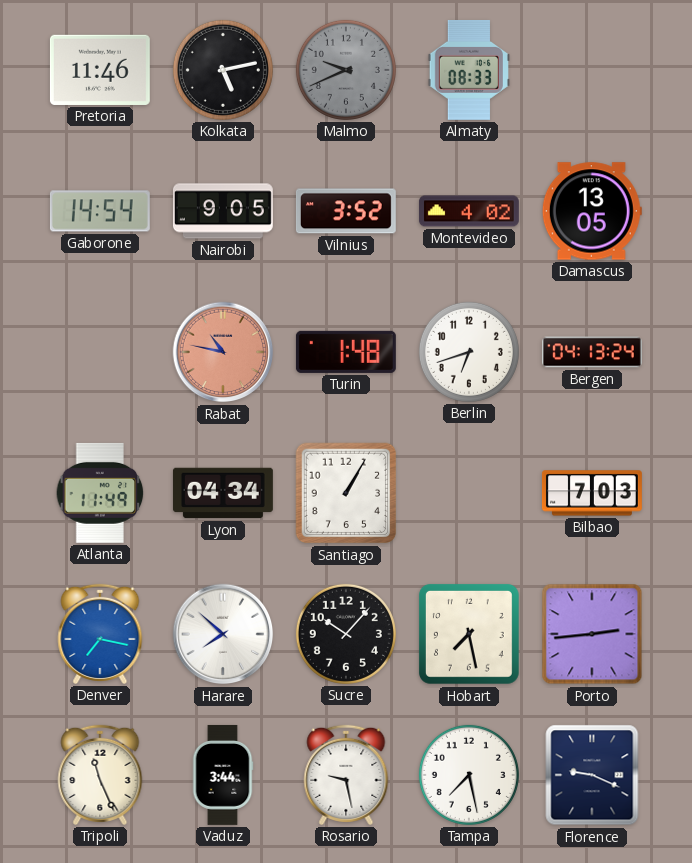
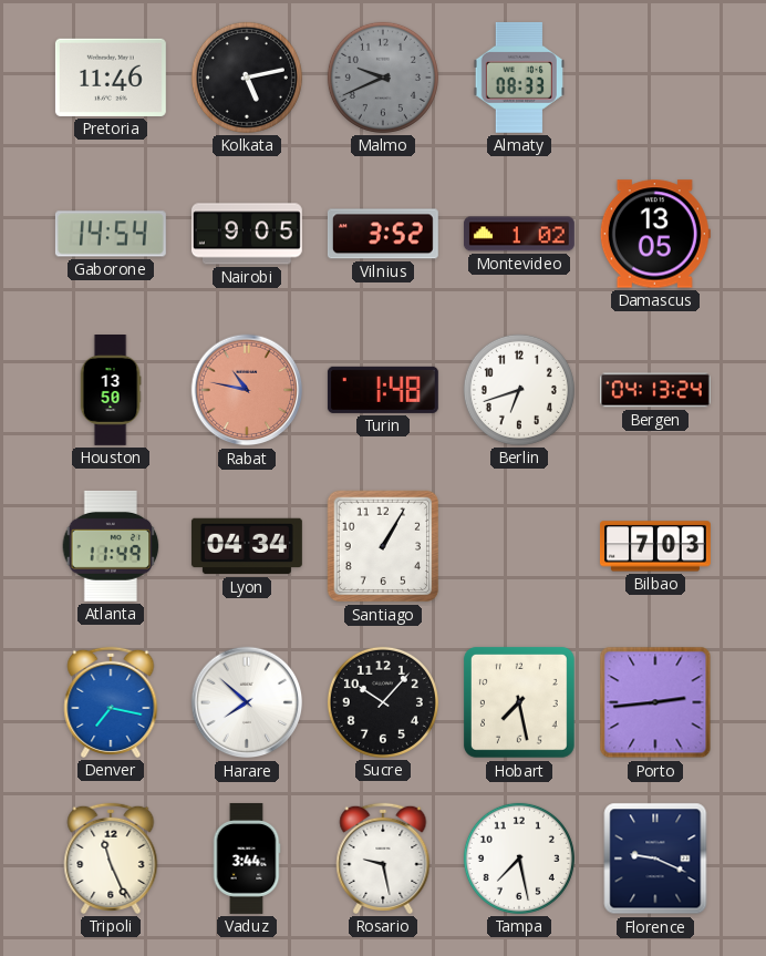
Montevideo: 4:02 -> 1:02
Houston: none -> 13:50
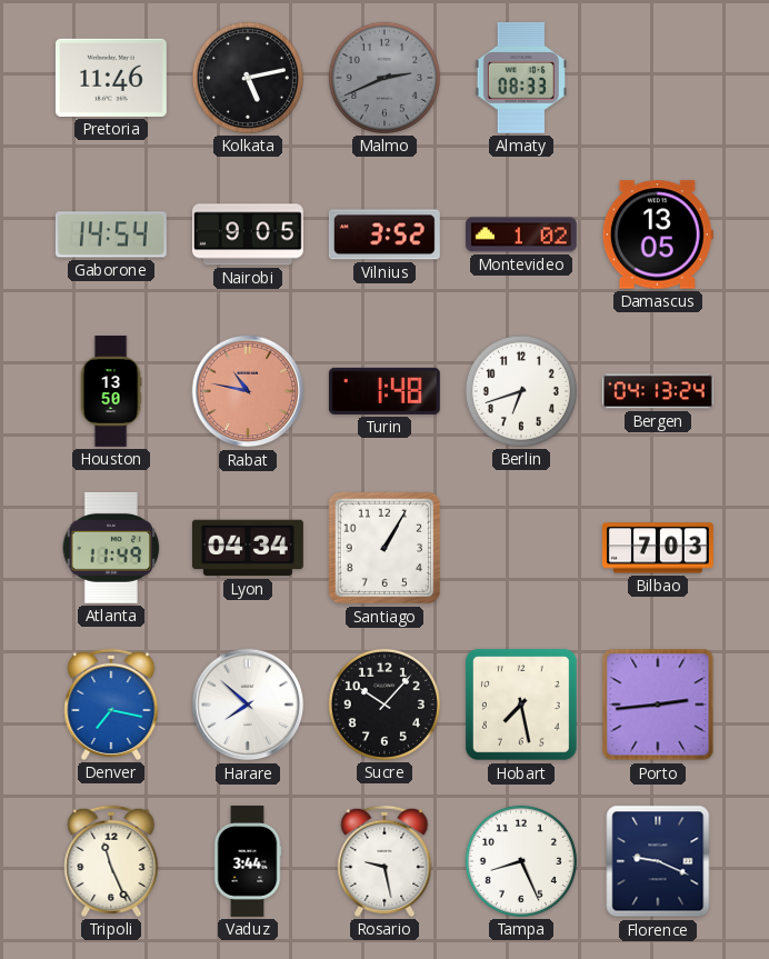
Malmo: 9:41 -> 2:41
Tampa: 7:28 -> 8:26
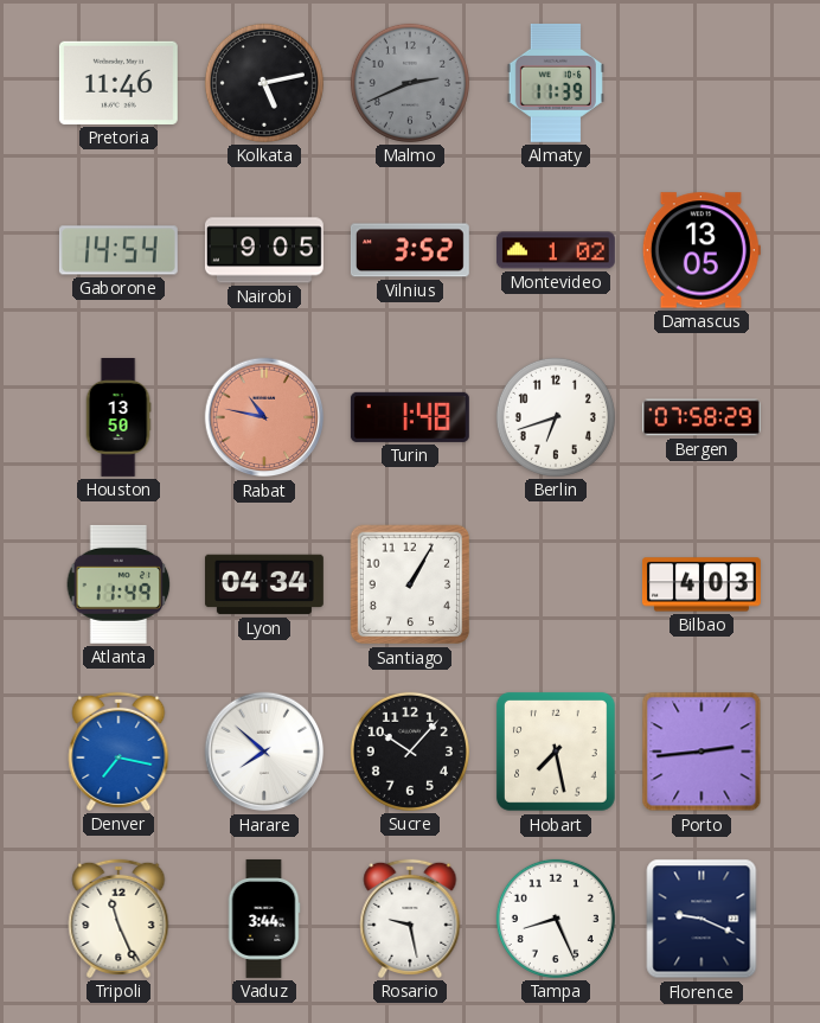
Almaty: 08:33 -> 11:39
Bergen: 04:13 -> 07:58
Bilbao: 7:03 -> 4:03
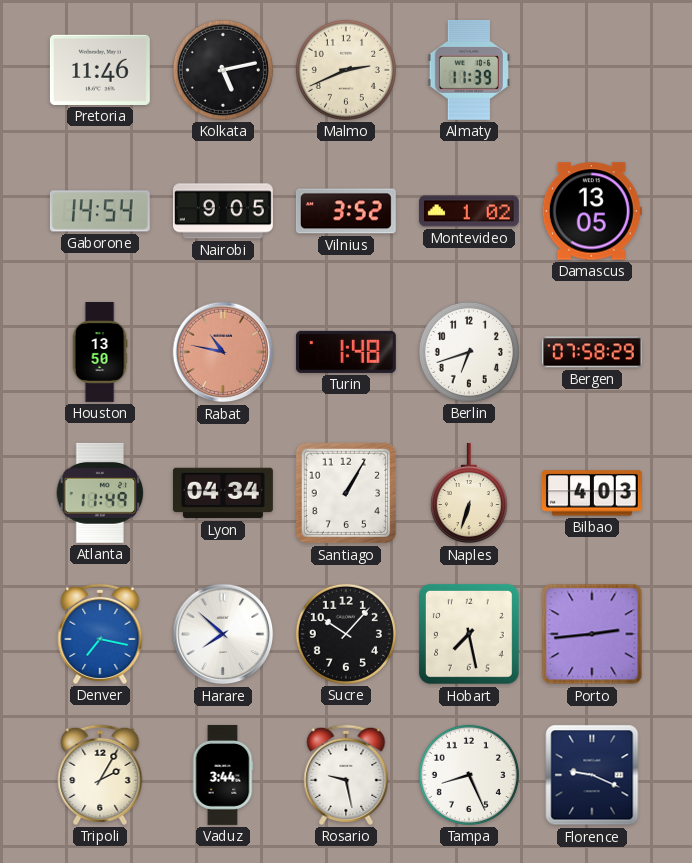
Malmo dial: grey -> cream
Naples: none -> 6:33
Tripoli: 11:26 -> 2:05
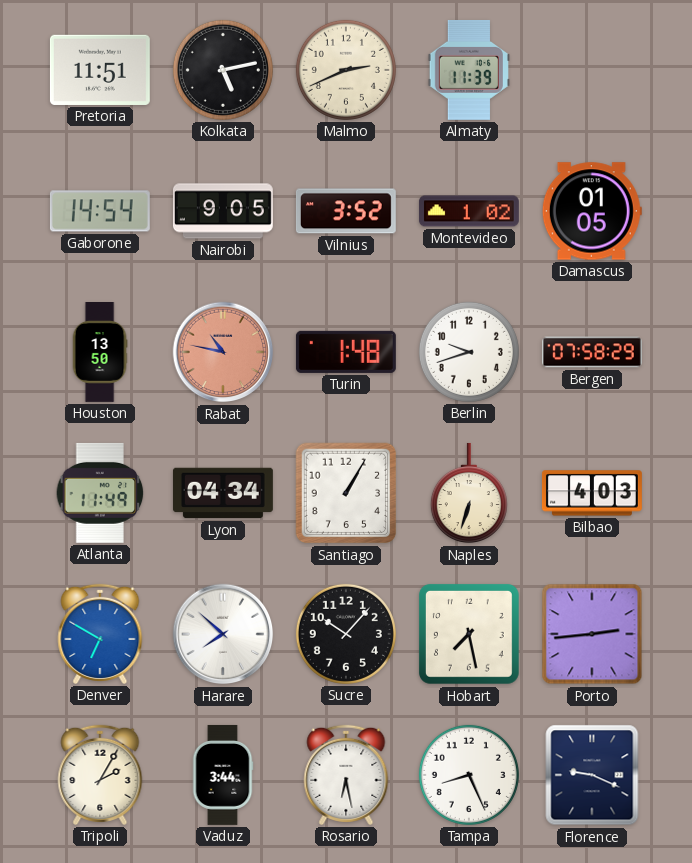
Pretoria: 11:46 -> 11:51
Damascus: 13:05 -> 01:05
Berlin: 6:42 -> 9:42
Denver: 7:17 -> 6:50
Rosario: 9:28 -> 6:28
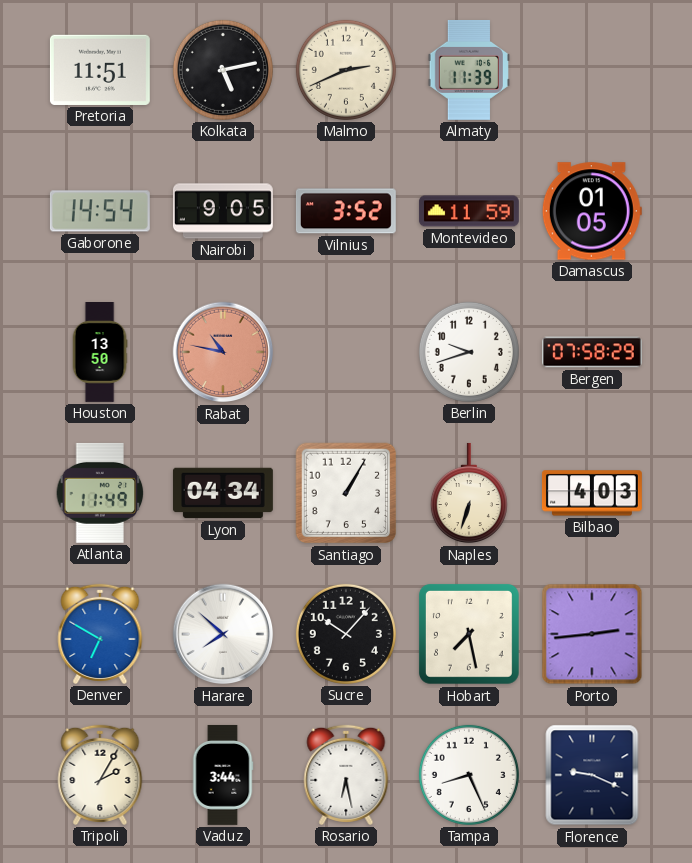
Montevideo: 1:02 -> 11:59
Turin: 1:48 -> none
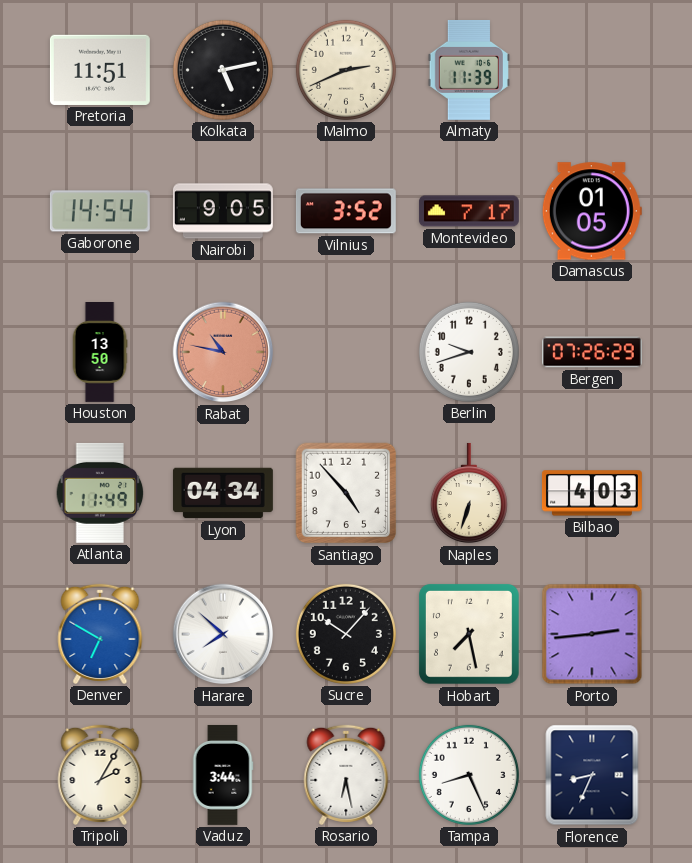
Montevideo: 11:59 -> 7:17
Bergen: 07:58 -> 07:26
Santiago: 1:05 -> 4:53
Florence: 9:19 -> 8:34
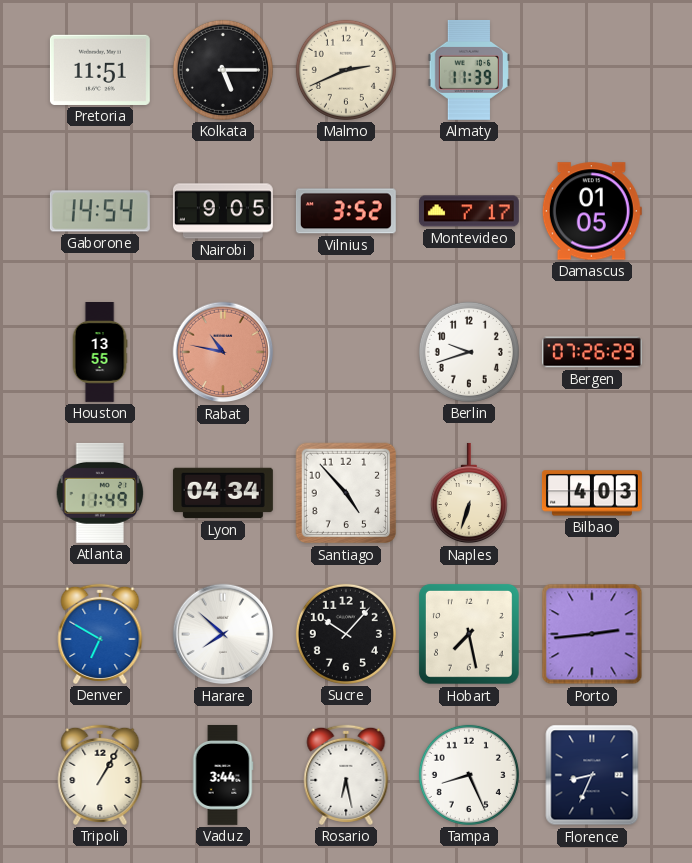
Kolkata: 5:13 -> 5:15
Houston: 13:50 -> 13:55
Tripoli: 2:05 -> 1:05
